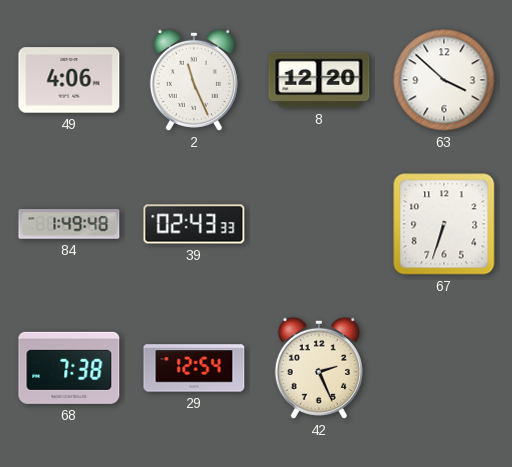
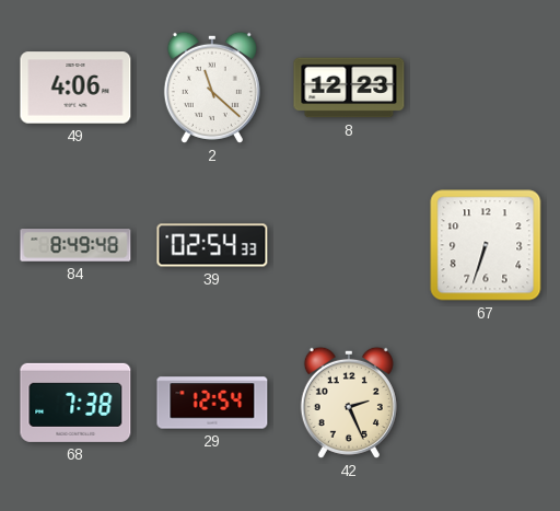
2: 11:26 -> 11:22
8: 12:20 -> 12:23
63: 3:52 -> none
84: 1:49 -> 8:49
39: 02:43 -> 02:54
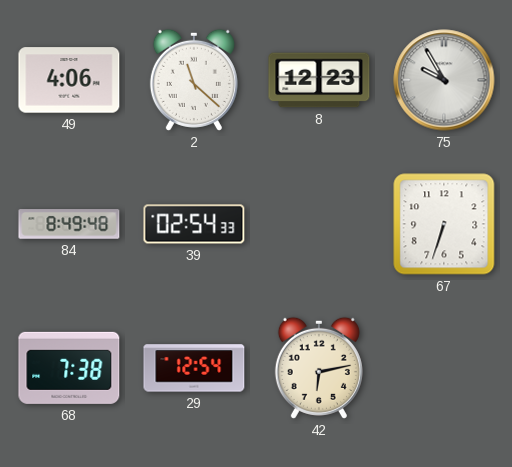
75: none -> 9:55
42: 2:26 -> 6:13
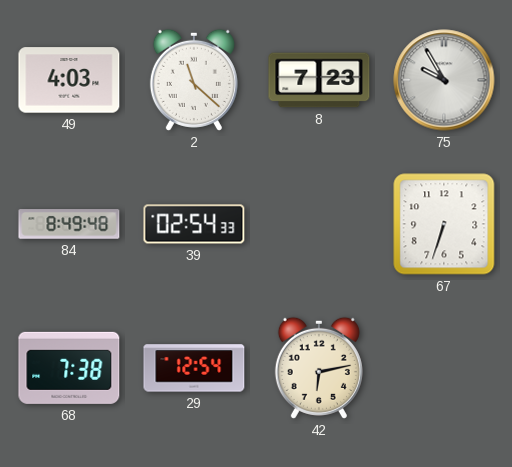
49: 4:06 -> 4:03
8: 12:23 -> 7:23
